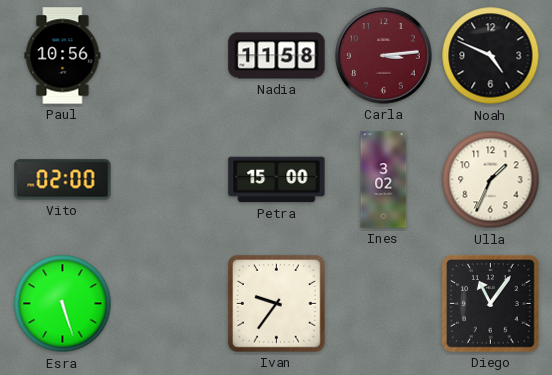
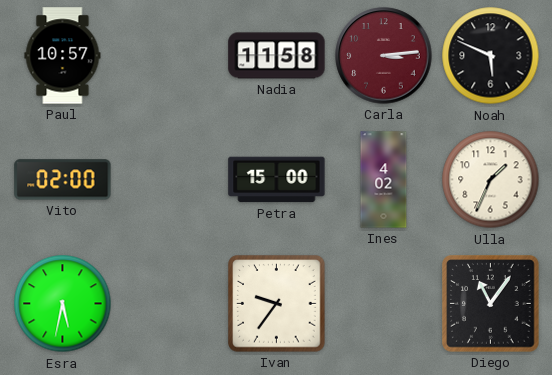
Paul: 10:56 -> 10:57
Noah: 4:49 -> 5:49
Ines: 3:02 -> 4:02
Esra: 5:27 -> 5:32
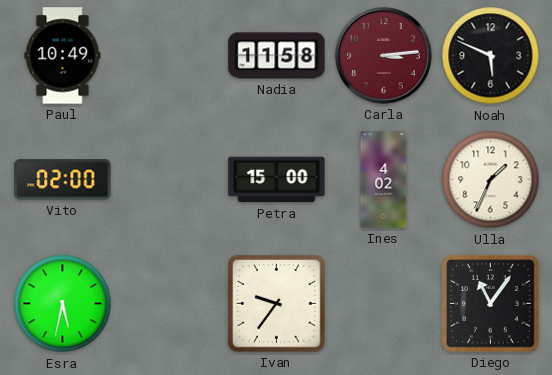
Paul: 10:57 -> 10:49
